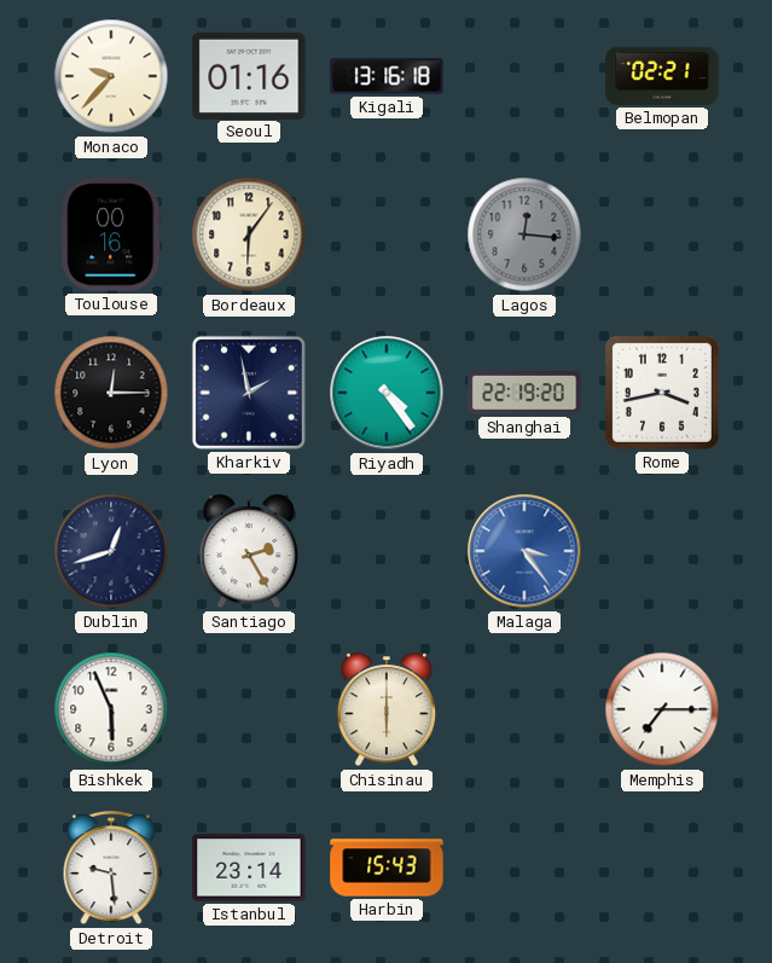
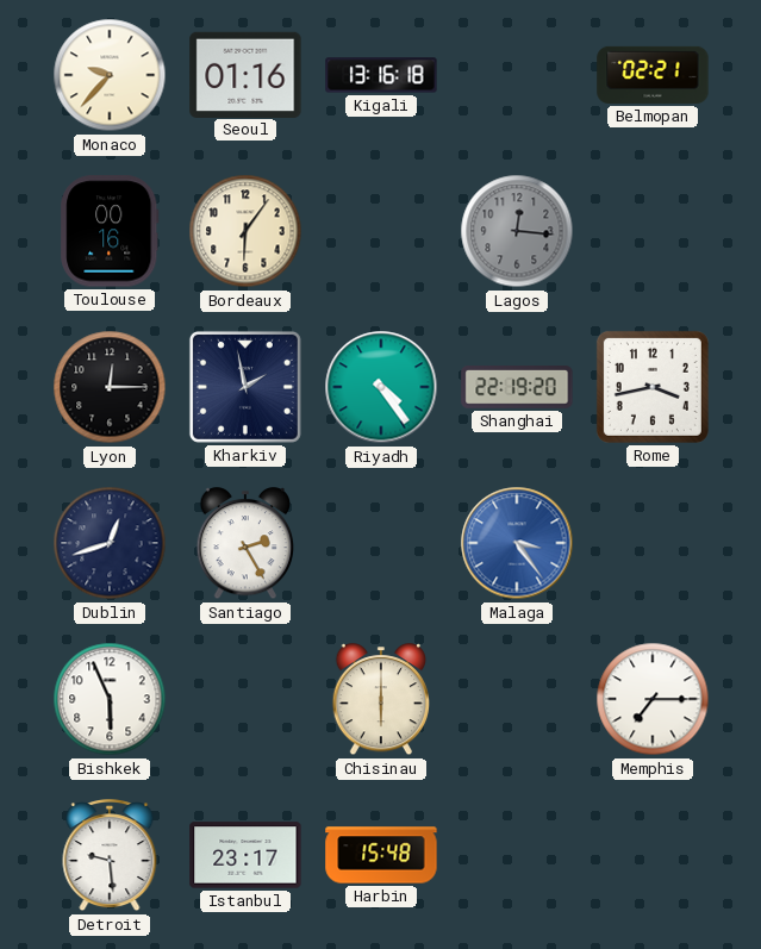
Istanbul: 23:14 -> 23:17
Harbin: 15:43 -> 15:48
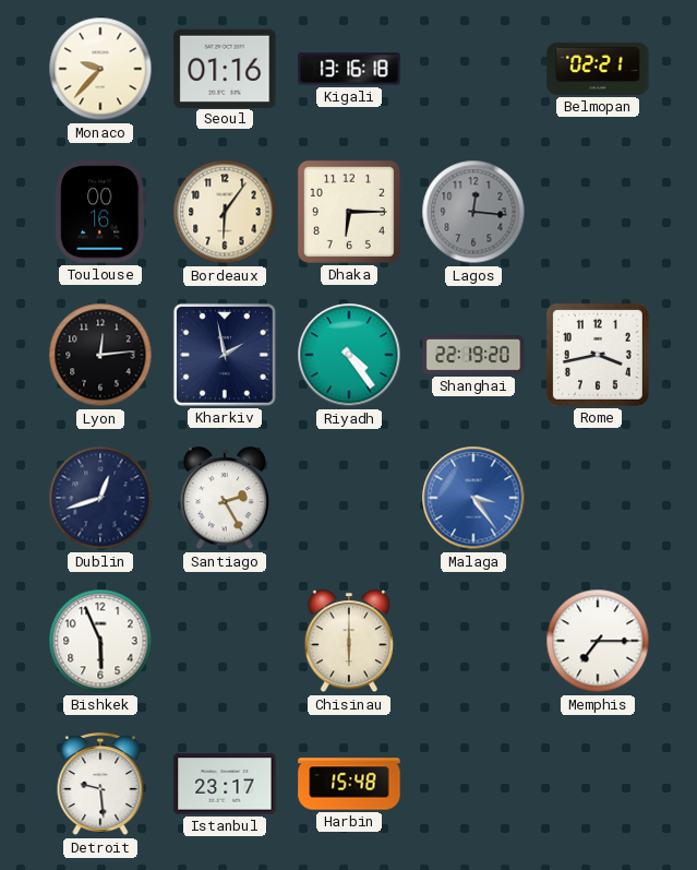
Dhaka: none -> 6:15
Lyon: 12:15 -> 12:14
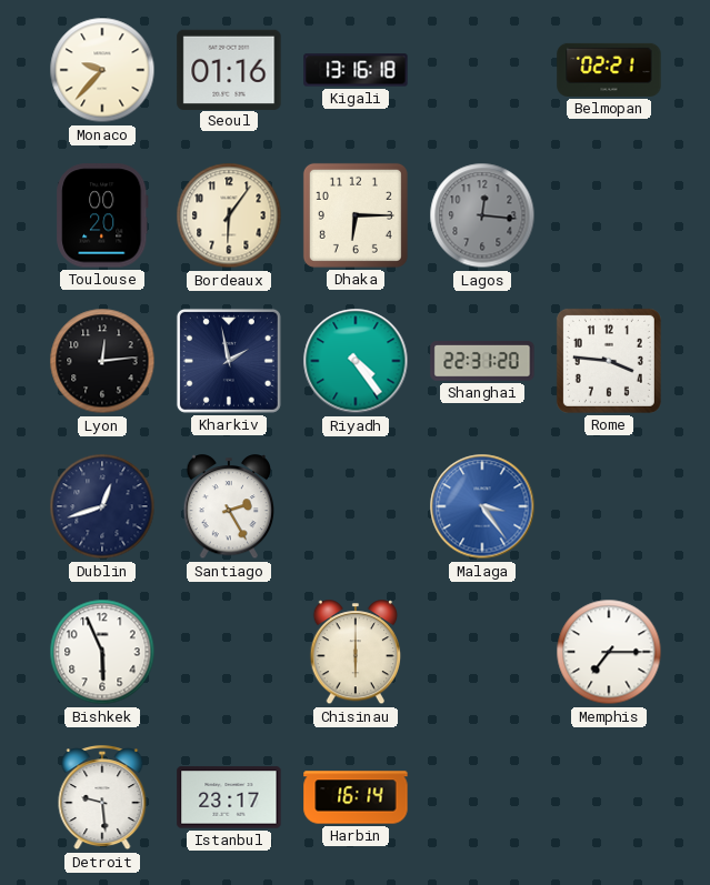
Toulouse: 00:16 -> 00:20
Shanghai: 22:19 -> 22:31
Rome: 3:43 -> 3:46
Harbin: 15:48 -> 16:14
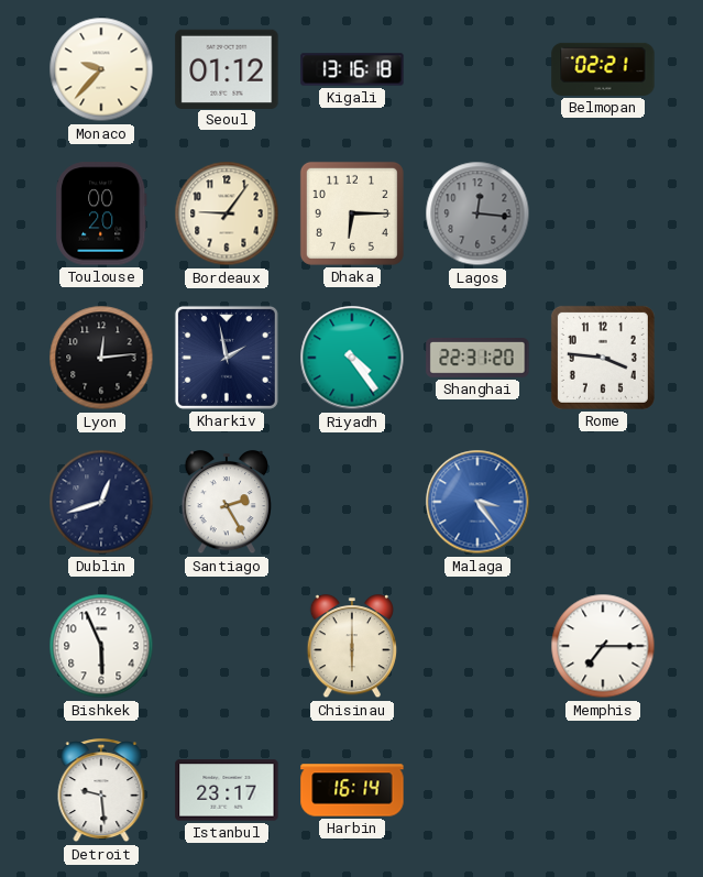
Seoul: 01:16 -> 01:12
Bordeaux: 6:06 -> 9:06
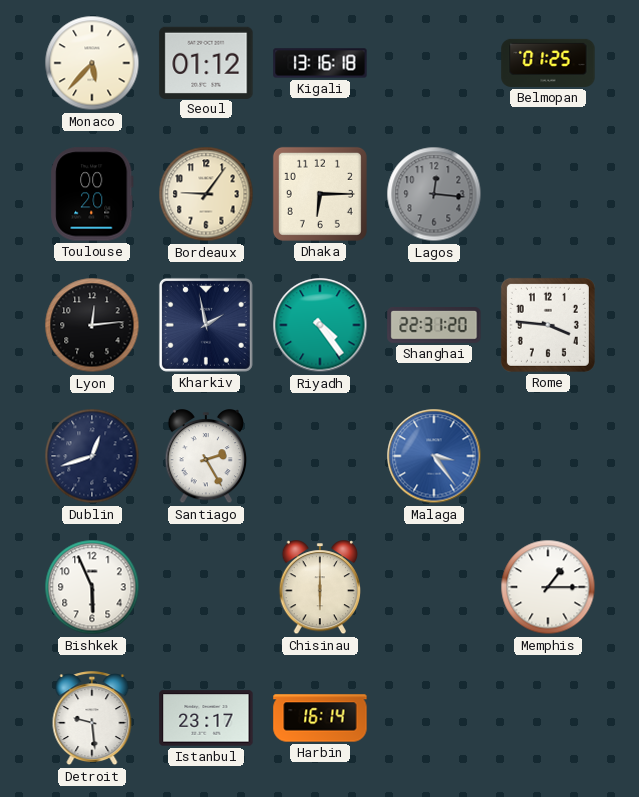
Monaco: 9:37 -> 5:37
Belmopan: 02:21 -> 01:25
Memphis: 7:15 -> 1:15
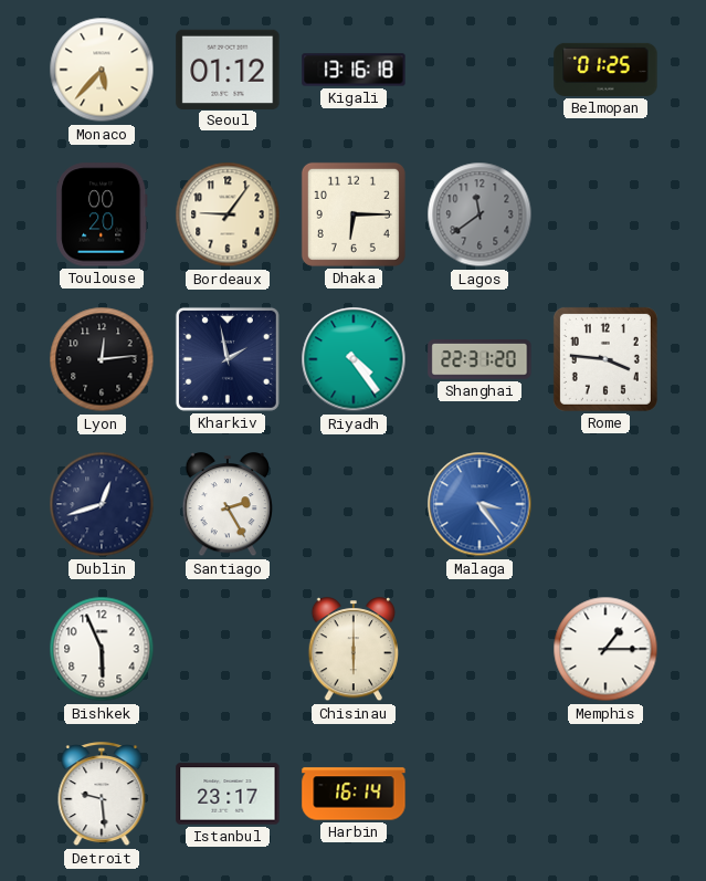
Lagos: 12:16 -> 11:39
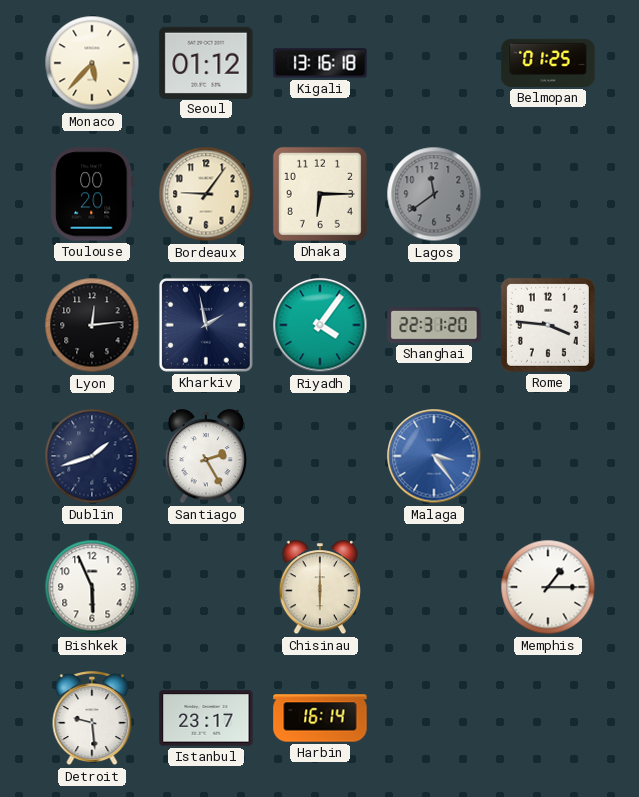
Riyadh: 4:24 -> 4:06
Dublin: 12:42 -> 1:42
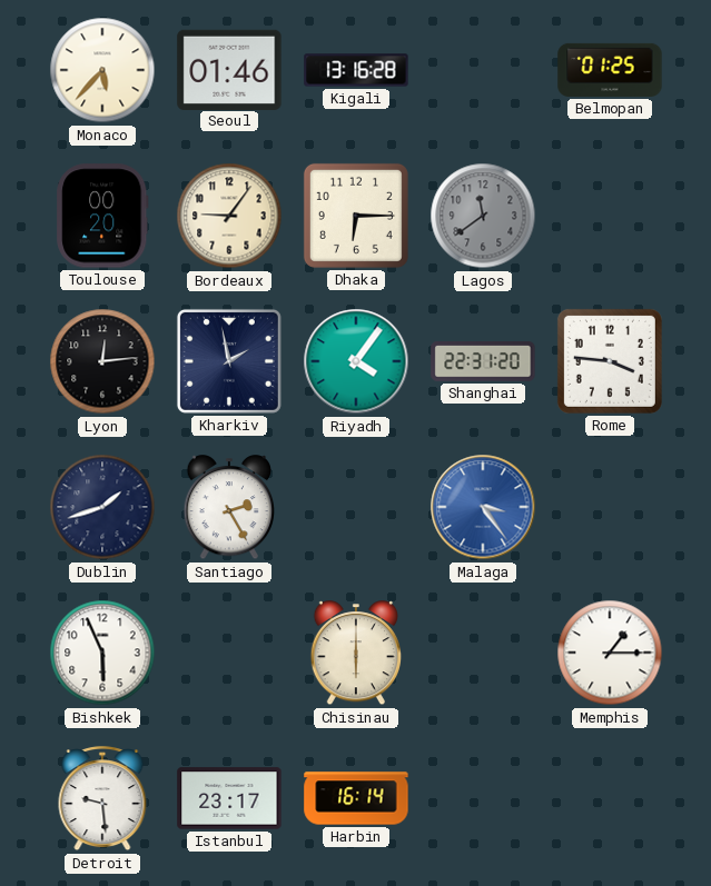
Seoul: 01:12 -> 01:46
Kigali: 13:16:18 -> 13:16:28
